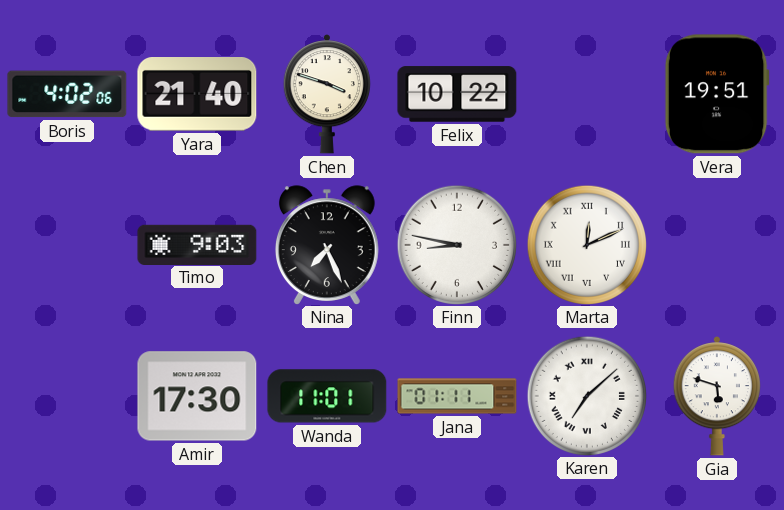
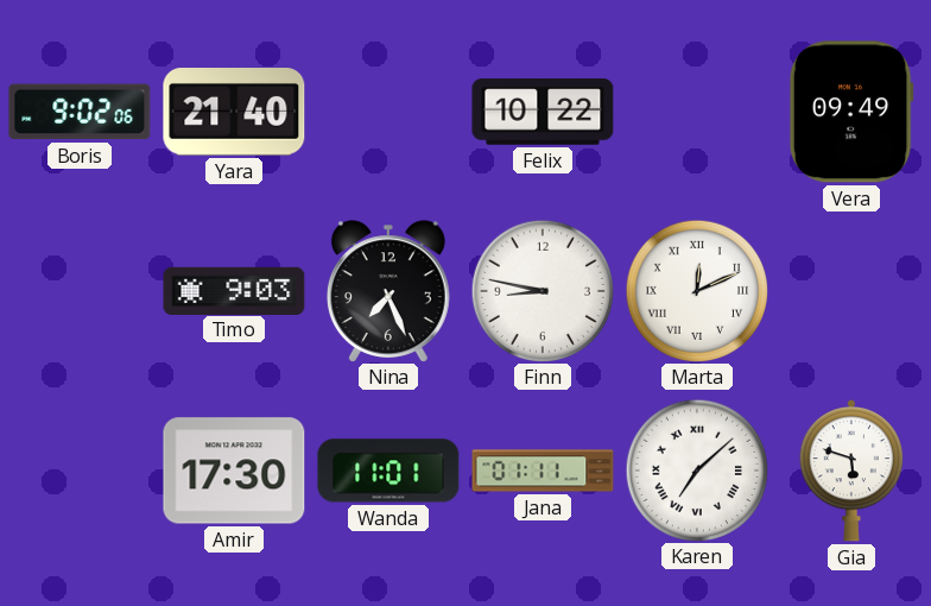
Boris: 4:02 -> 9:02
Chen: 3:48 -> none
Vera: 19:51 -> 09:49
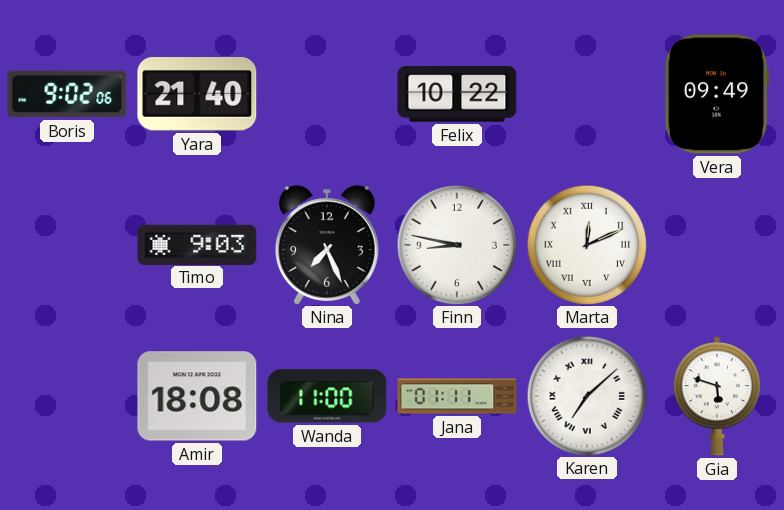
Amir: 17:30 -> 18:08
Wanda: 11:01 -> 11:00
